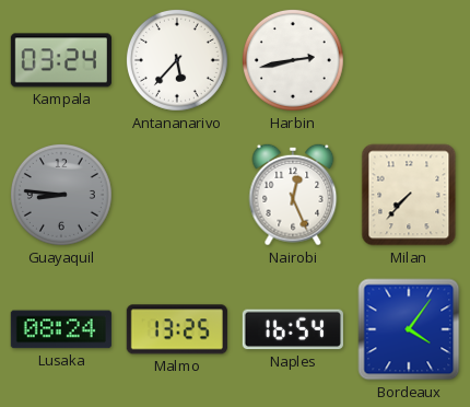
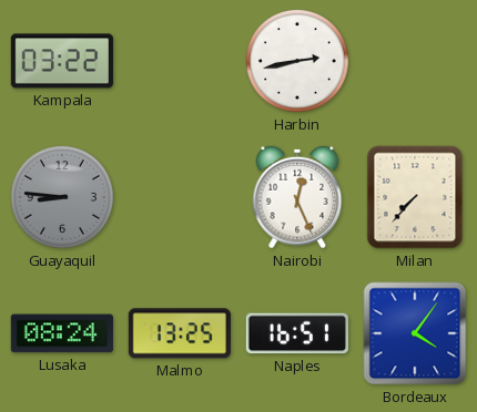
Kampala: 03:24 -> 03:22
Antananarivo: 5:37 -> none
Naples: 16:54 -> 16:51
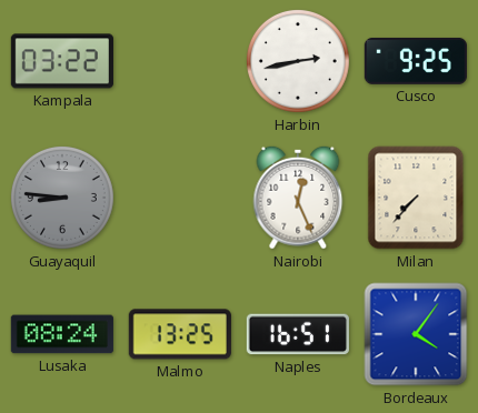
Cusco: none -> 9:25
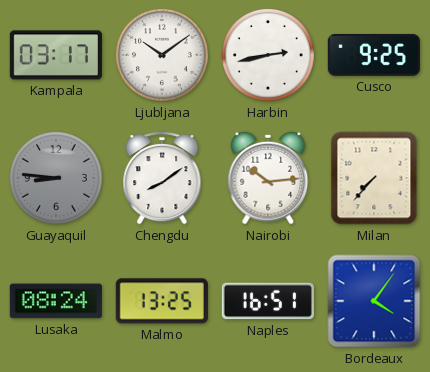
Kampala: 03:22 -> 03:17
Ljubljana: none -> 10:09
Chengdu: none -> 8:09
Nairobi: 12:26 -> 10:14
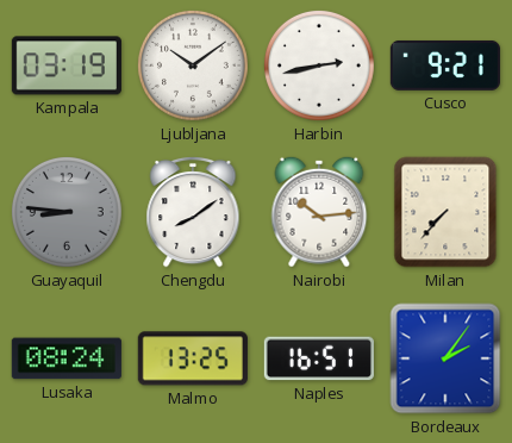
Kampala: 03:17 -> 03:19
Cusco: 9:25 -> 9:21
Bordeaux: 4:06 -> 2:06
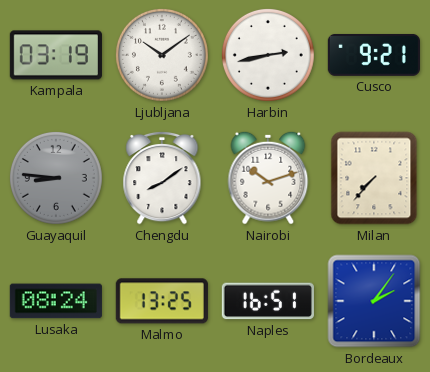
Nairobi: 10:14 -> 10:12
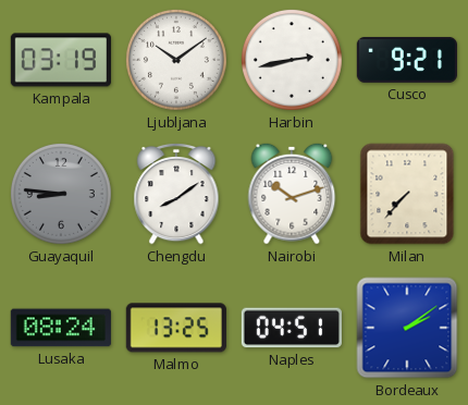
Naples: 16:51 -> 04:51
Bordeaux: 2:06 -> 2:09
